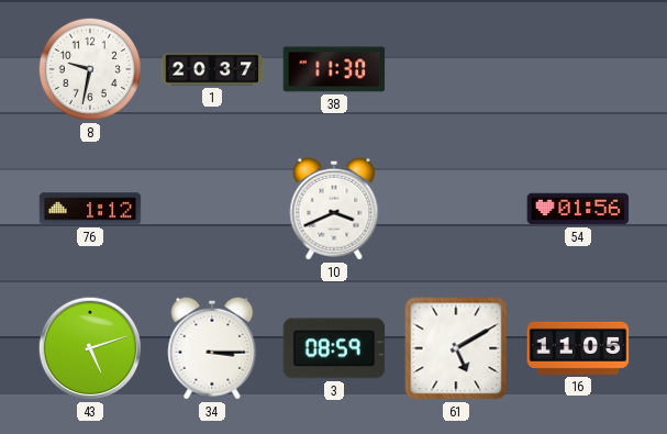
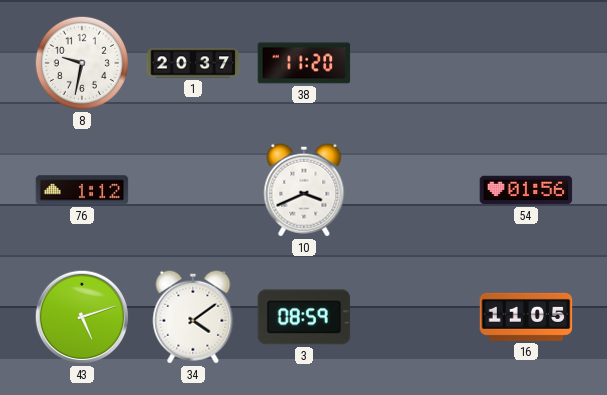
38: 11:30 -> 11:20
34: 3:15 -> 4:09
61: 5:10 -> none
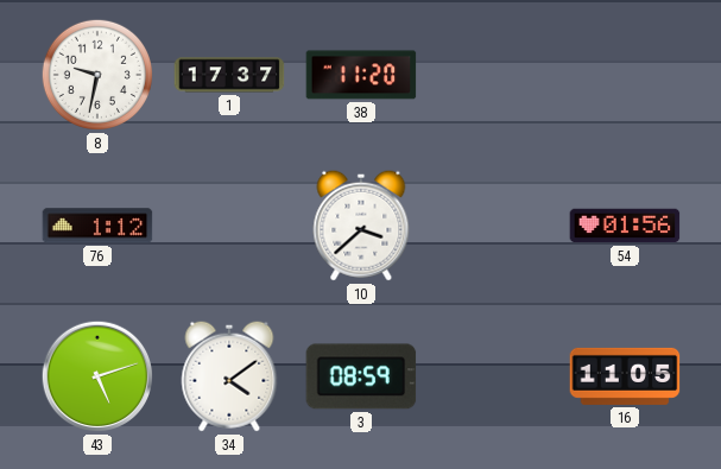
1: 20:37 -> 17:37
10: 3:41 -> 3:38
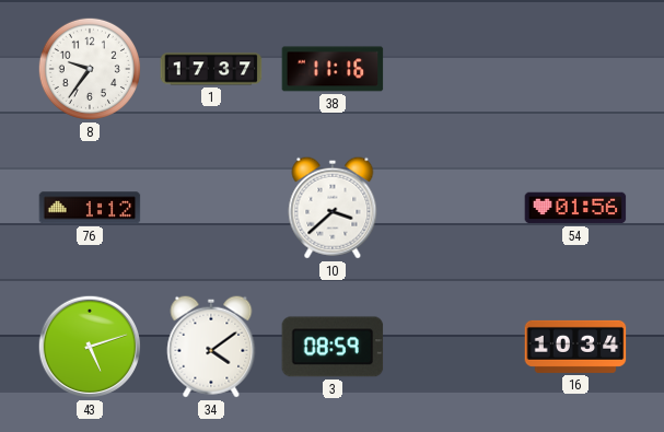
8: 9:32 -> 9:36
38: 11:20 -> 11:16
16: 11:05 -> 10:34
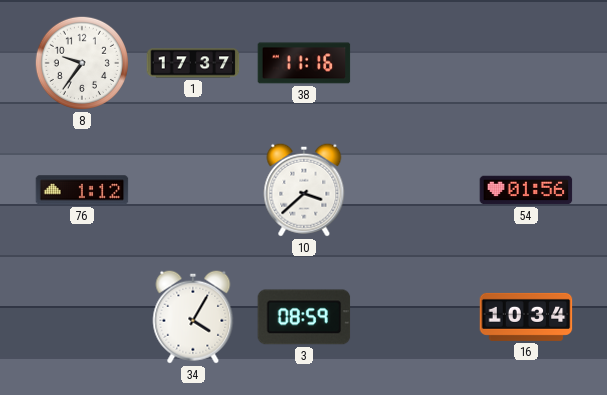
43: 5:12 -> none
34: 4:09 -> 4:05
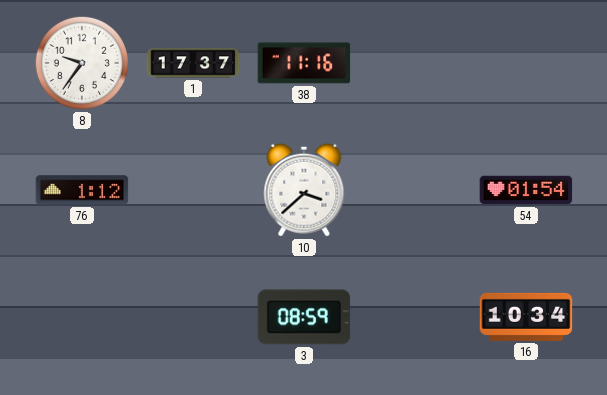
54: 01:56 -> 01:54
34: 4:05 -> none
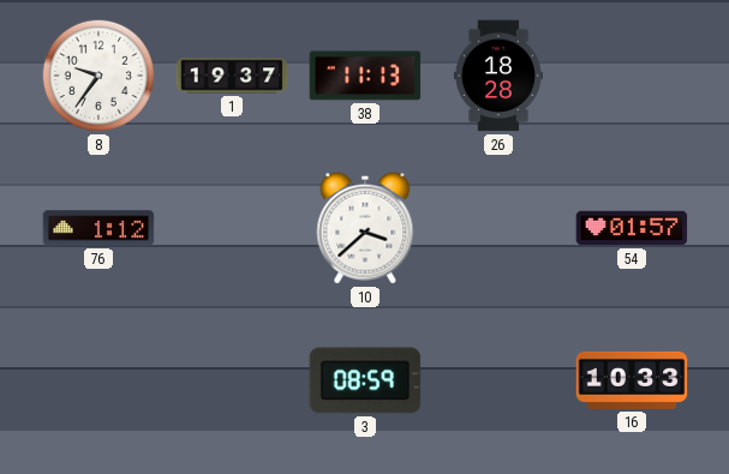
1: 17:37 -> 19:37
38: 11:16 -> 11:13
26: none -> 18:28
54: 01:54 -> 01:57
16: 10:34 -> 10:33
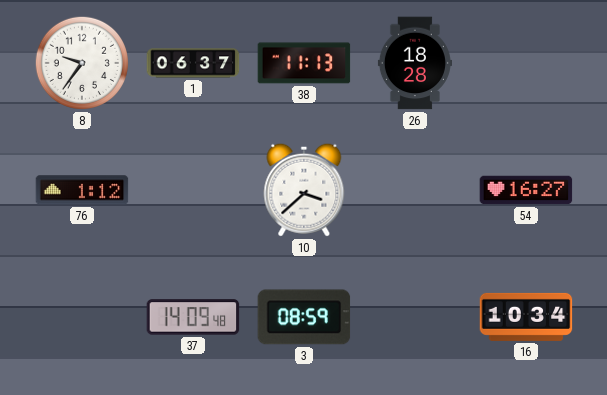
1: 19:37 -> 06:37
54: 01:57 -> 16:27
37: none -> 14:09
16: 10:33 -> 10:34
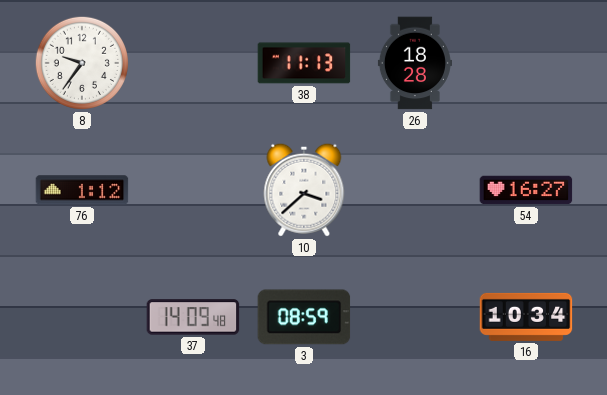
1: 06:37 -> none
